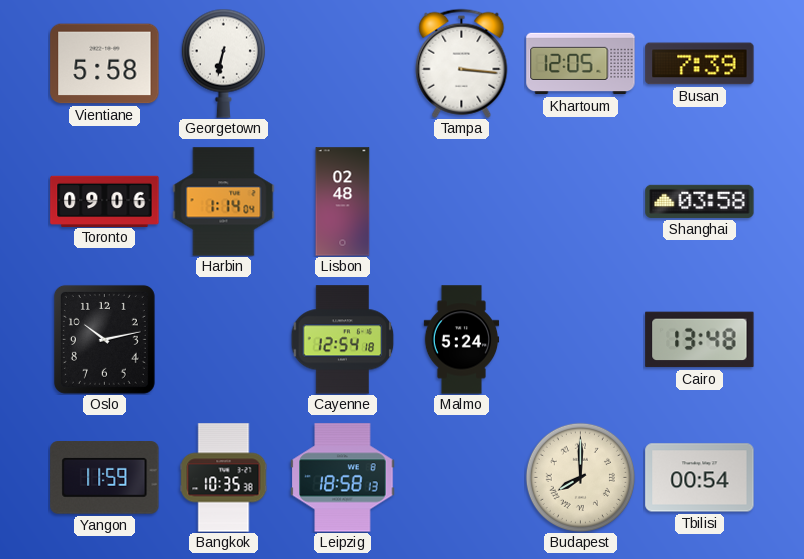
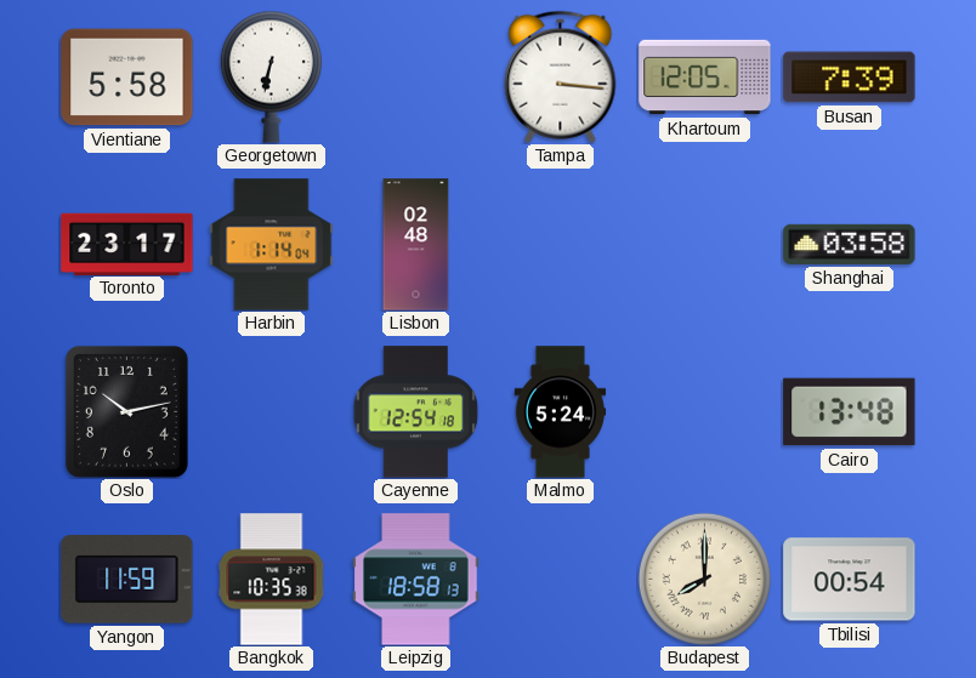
Toronto: 09:06 -> 23:17
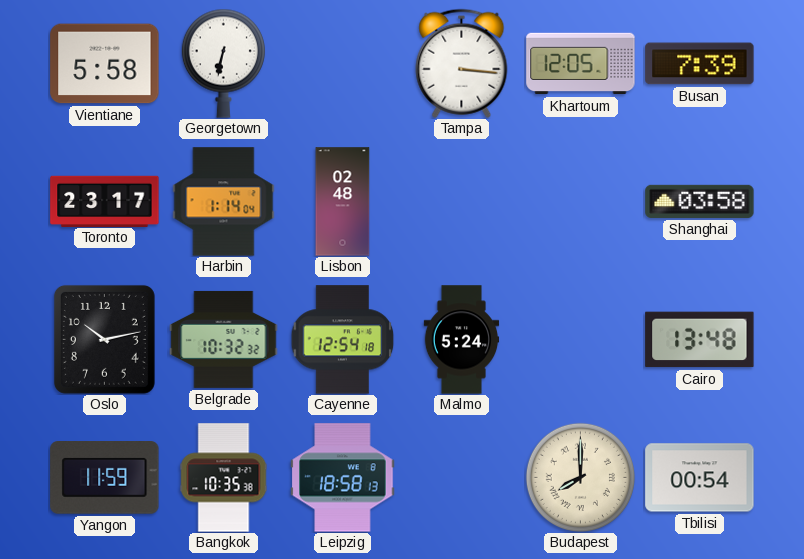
Belgrade: none -> 10:32
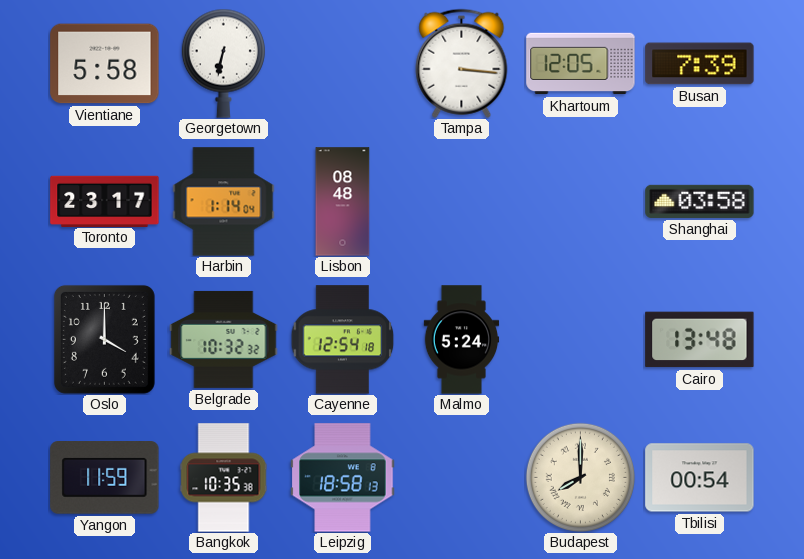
Lisbon: 02:48 -> 08:48
Oslo: 10:13 -> 4:00
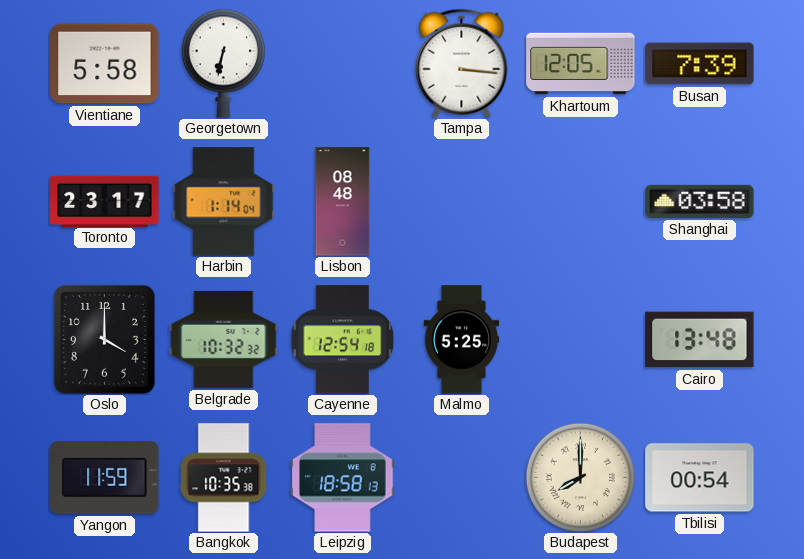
Malmo: 5:24 -> 5:25
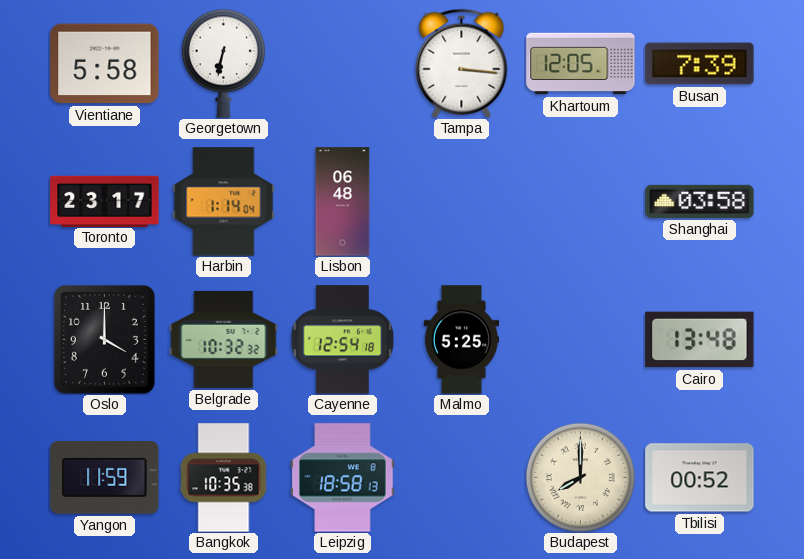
Lisbon: 08:48 -> 06:48
Tbilisi: 00:54 -> 00:52
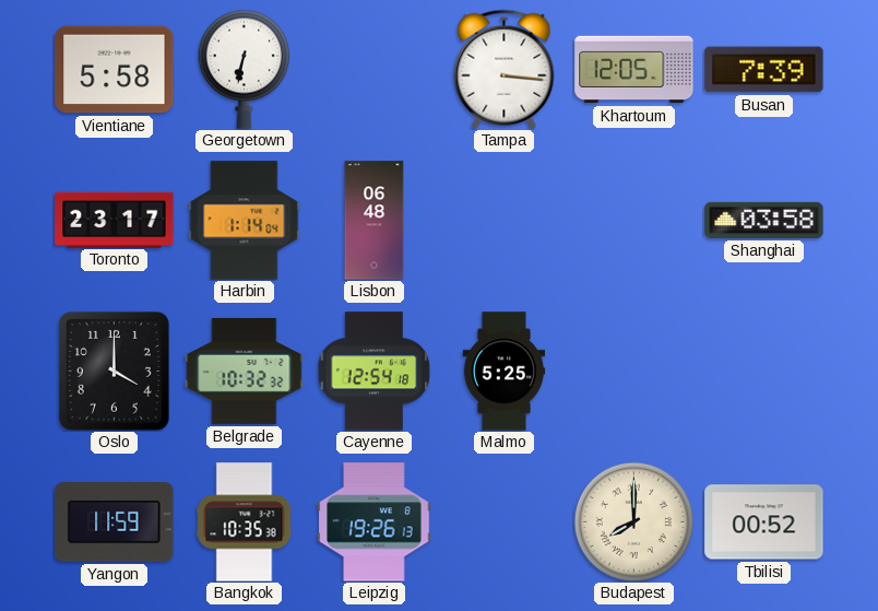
Cairo: 13:48 -> none
Leipzig: 18:58 -> 19:26
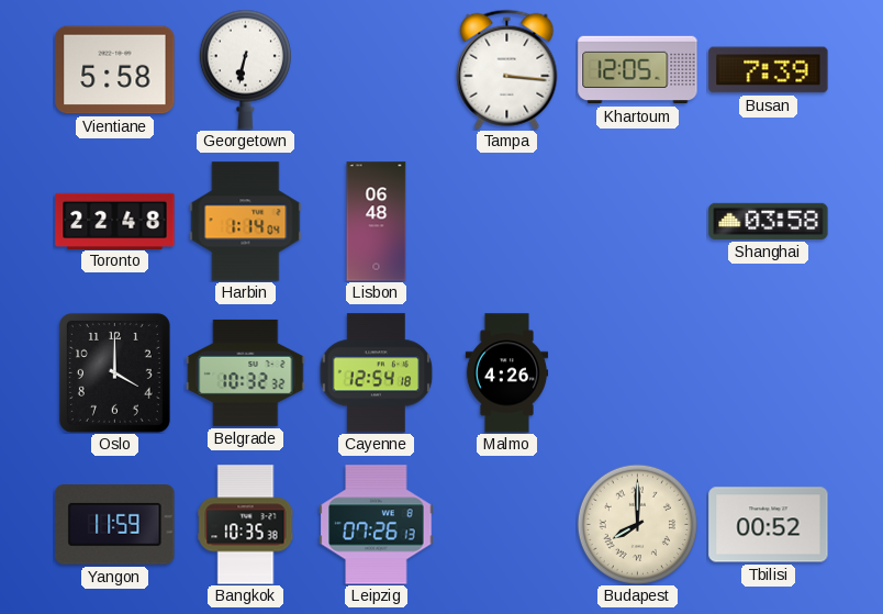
Toronto: 23:17 -> 22:48
Malmo: 5:25 -> 4:26
Leipzig: 19:26 -> 07:26
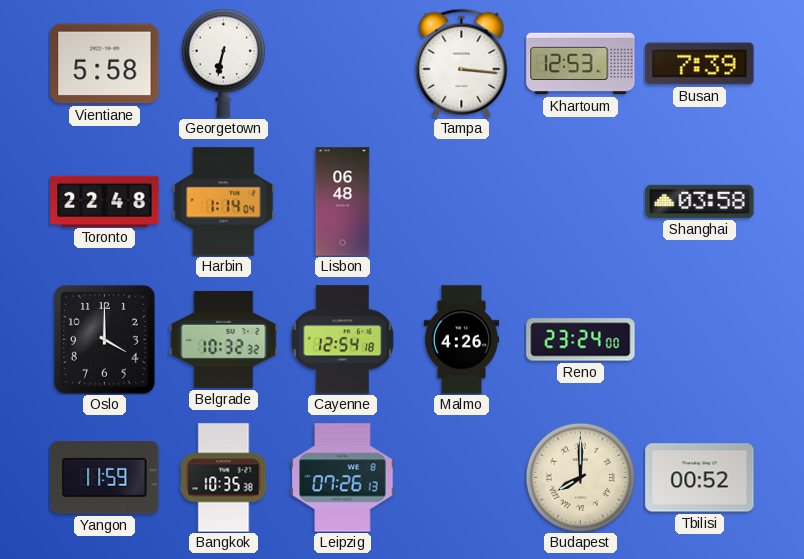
Khartoum: 12:05 -> 12:53
Reno: none -> 23:24
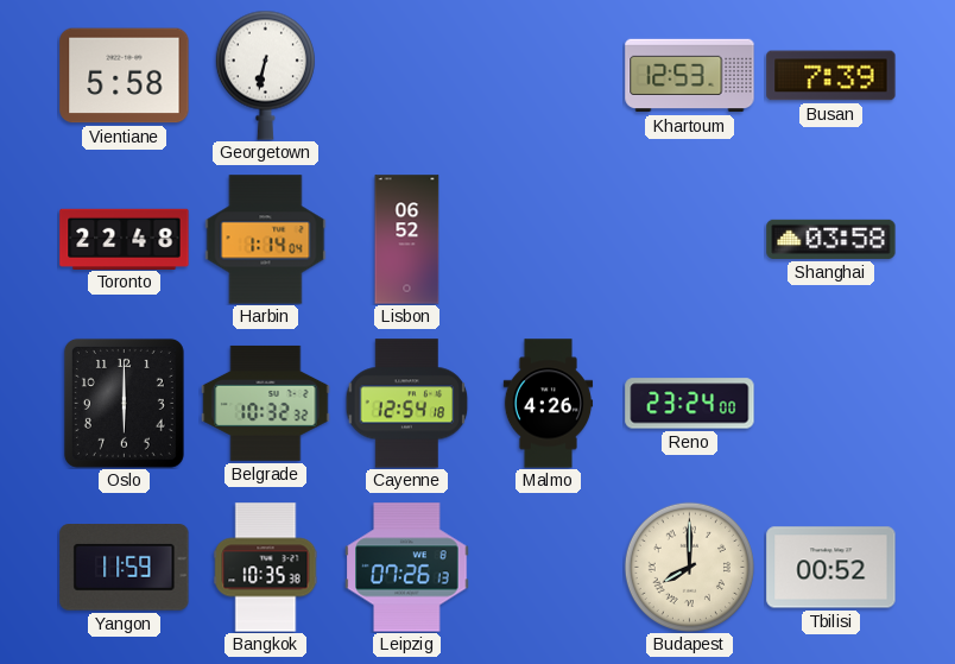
Tampa: 3:16 -> none
Lisbon: 06:48 -> 06:52
Oslo: 4:00 -> 6:00
